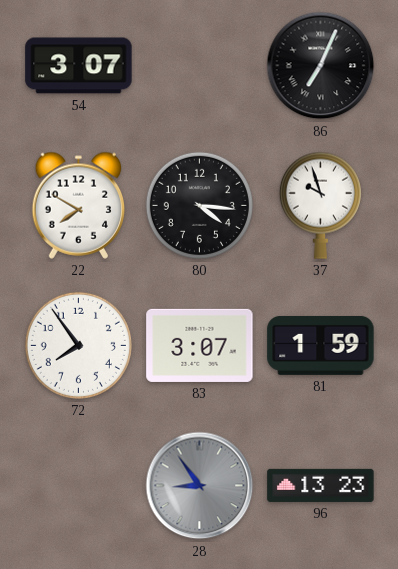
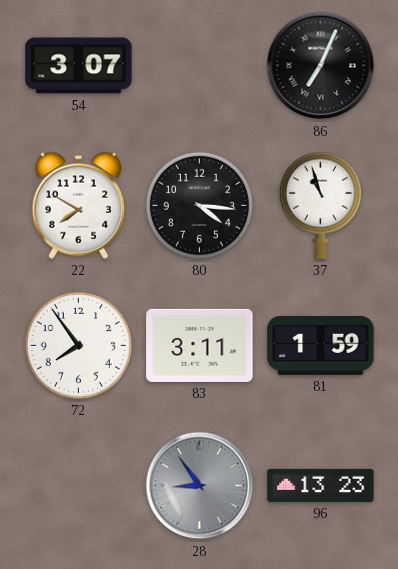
37: 9:57 -> 10:57
83: 3:07 -> 3:11
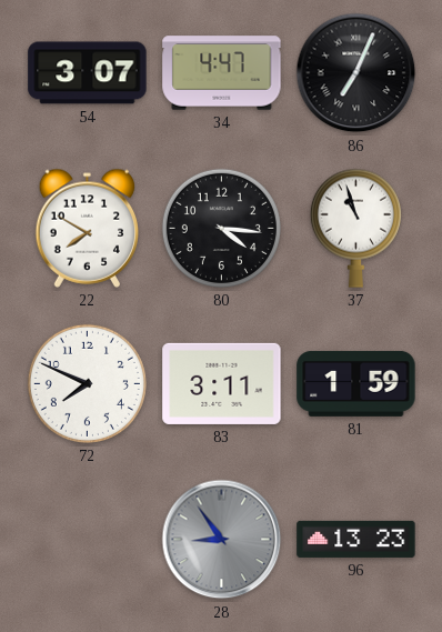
34: none -> 4:47
72: 7:54 -> 7:49
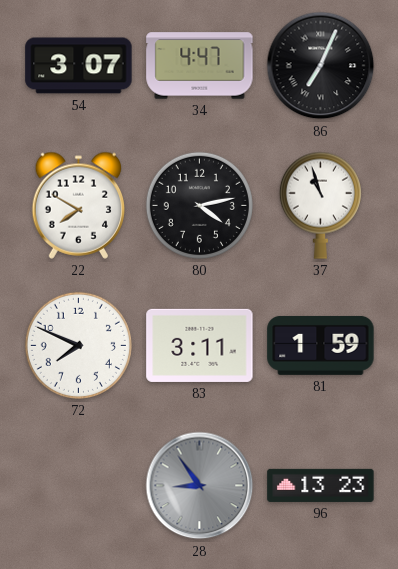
80: 4:16 -> 4:13
